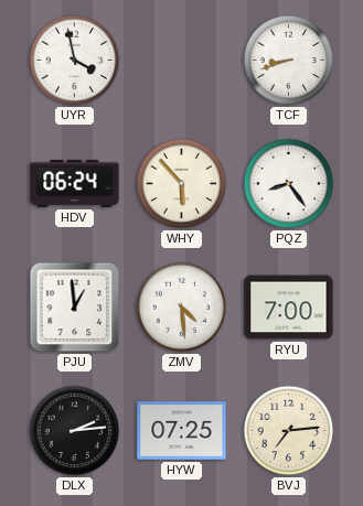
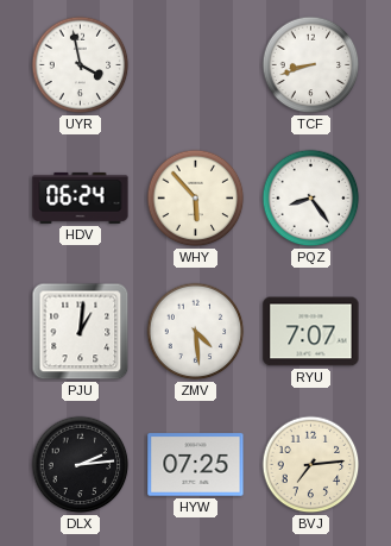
PJU: 12:59 -> 1:01
RYU: 7:00 -> 7:07
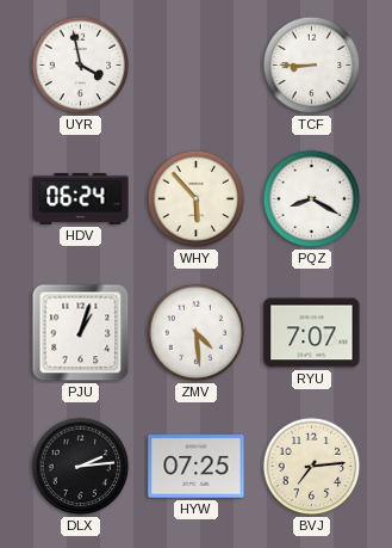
TCF: 8:42 -> 8:45
PQZ: 8:24 -> 8:20
PJU: 1:01 -> 1:03
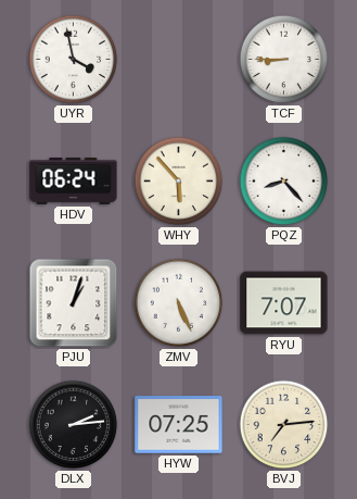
PQZ: 8:20 -> 8:23
ZMV: 4:29 -> 5:26
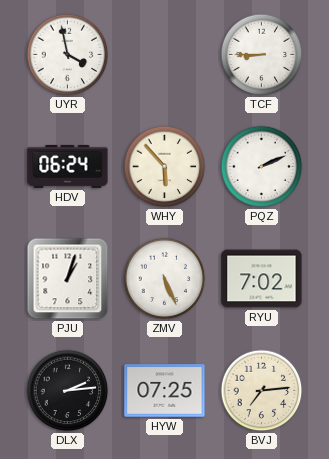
PQZ: 8:23 -> 2:11
RYU: 7:07 -> 7:02
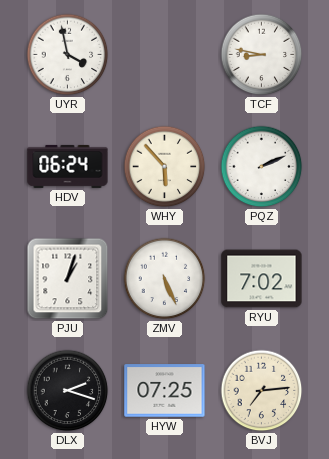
TCF: 8:45 -> 8:47
DLX: 2:14 -> 2:18
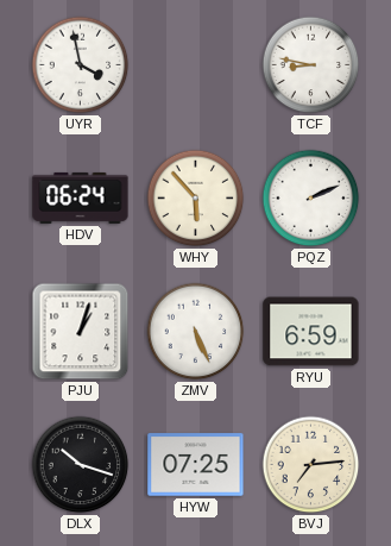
RYU: 7:02 -> 6:59
DLX: 2:18 -> 10:18
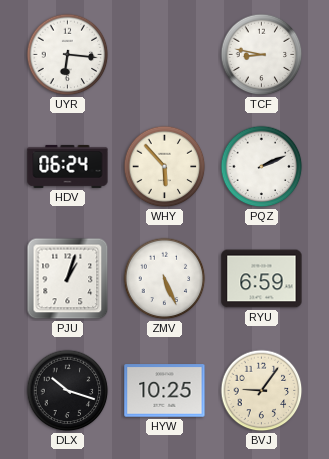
UYR: 3:58 -> 6:16
HYW: 07:25 -> 10:25
BVJ: 7:14 -> 9:06
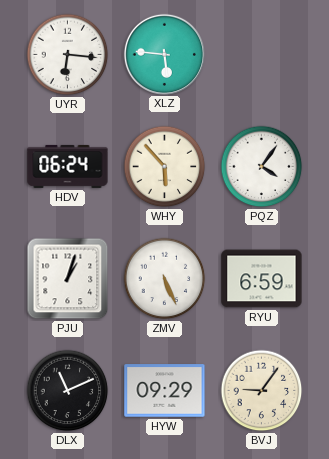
XLZ: none -> 5:46
TCF: 8:47 -> none
PQZ: 2:11 -> 4:06
DLX: 10:18 -> 11:11
HYW: 10:25 -> 09:29
